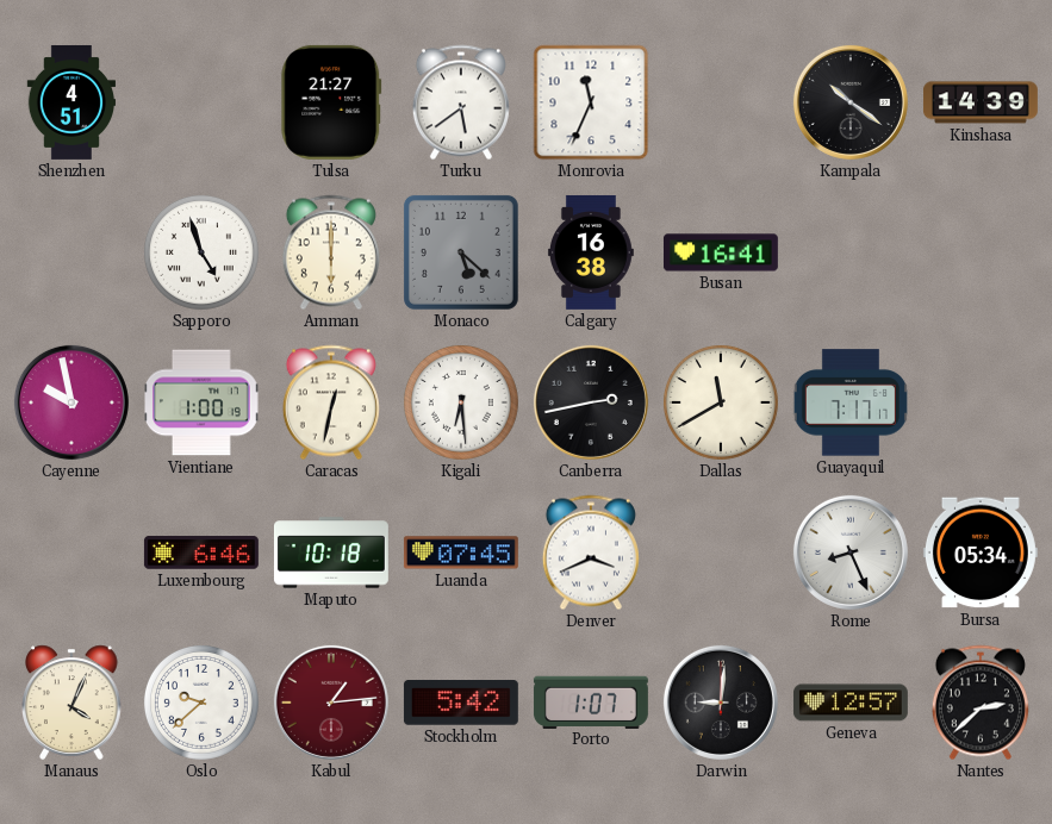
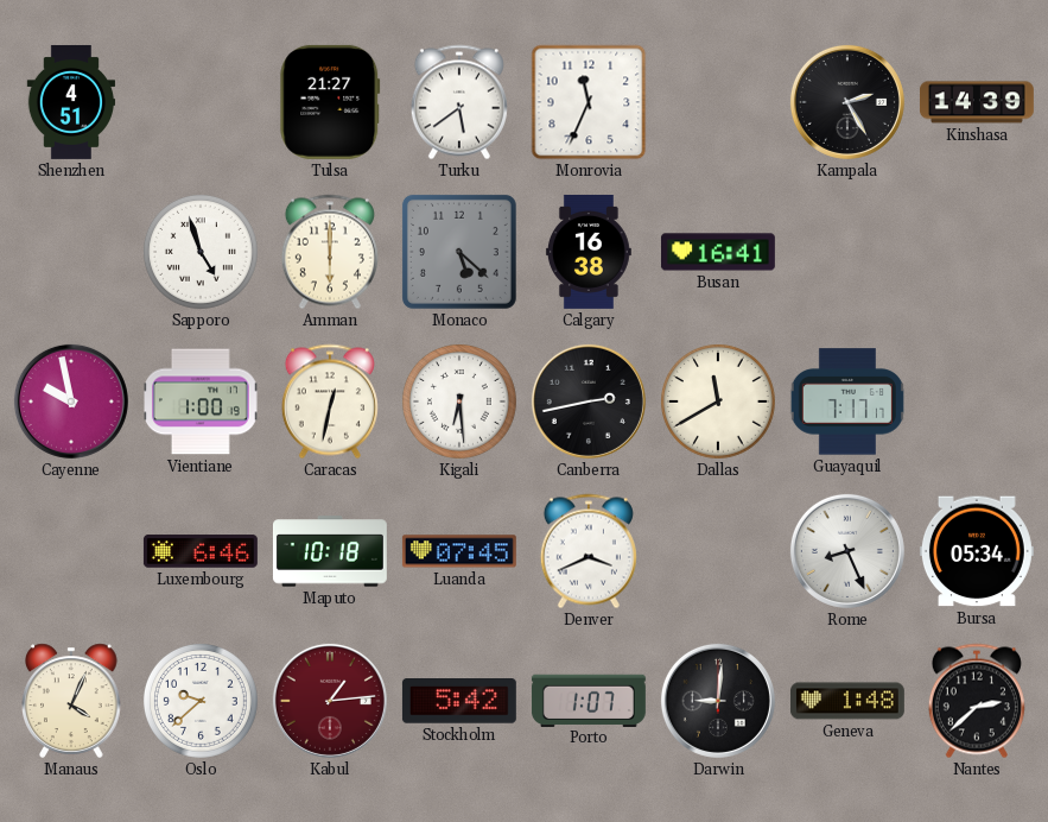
Kampala: 10:21 -> 2:25
Geneva: 12:57 -> 1:48
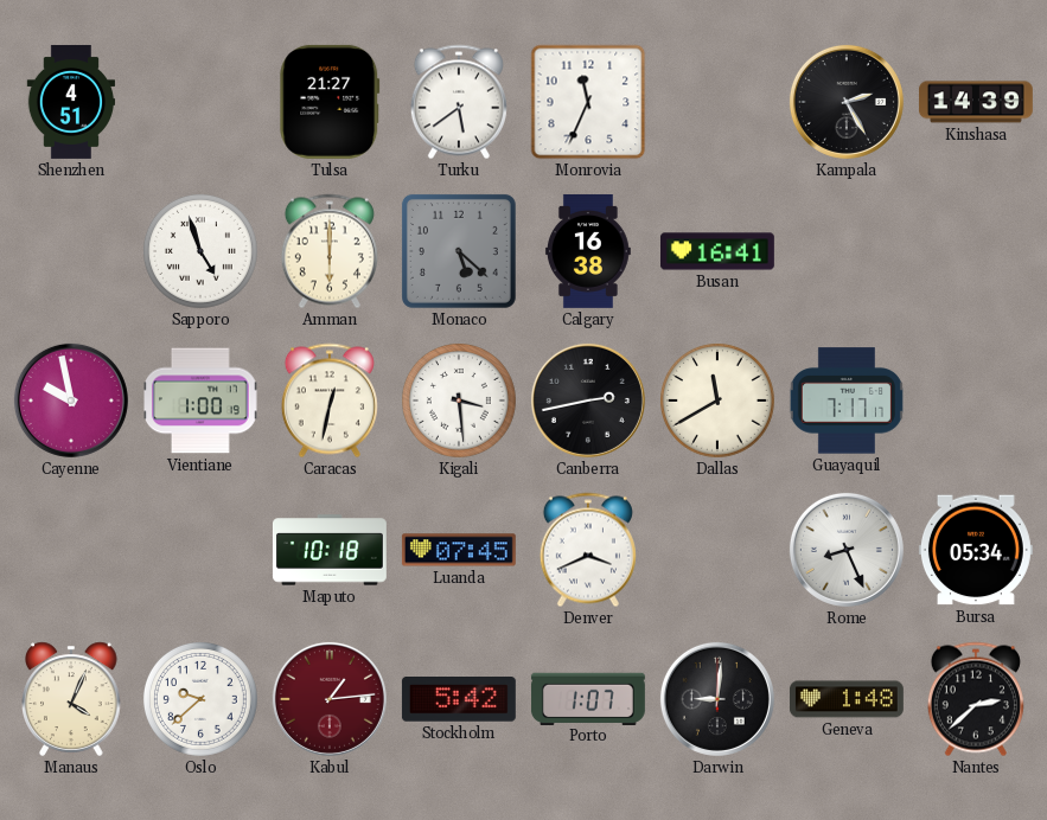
Kigali: 6:29 -> 3:29
Luxembourg: 6:46 -> none
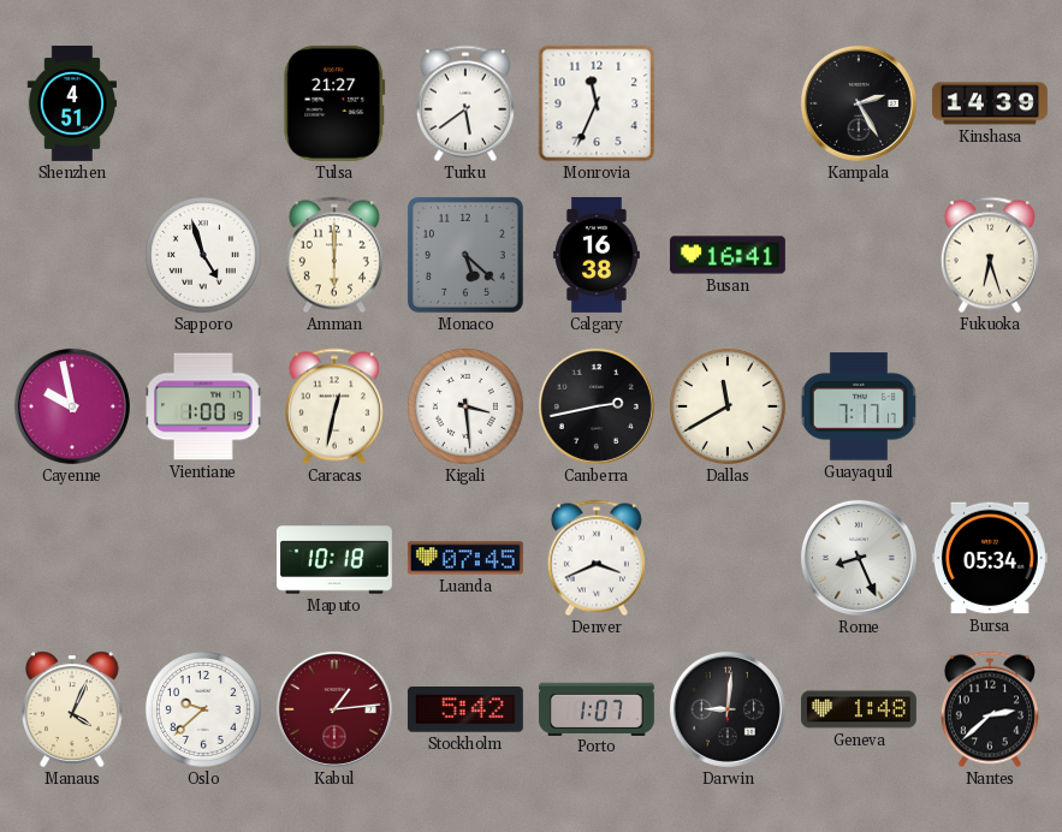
Fukuoka: none -> 6:27
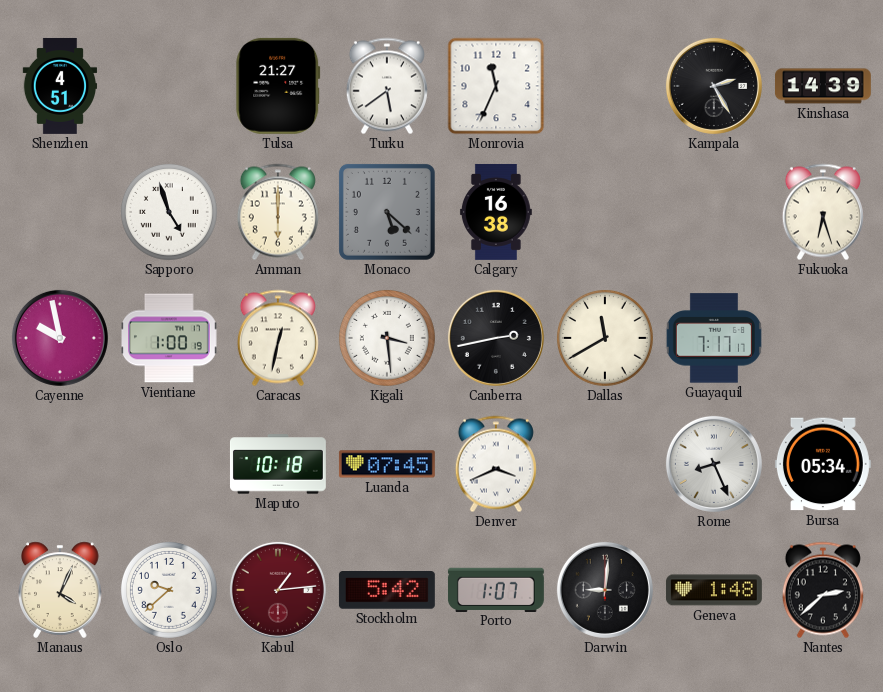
Busan: 16:41 -> none
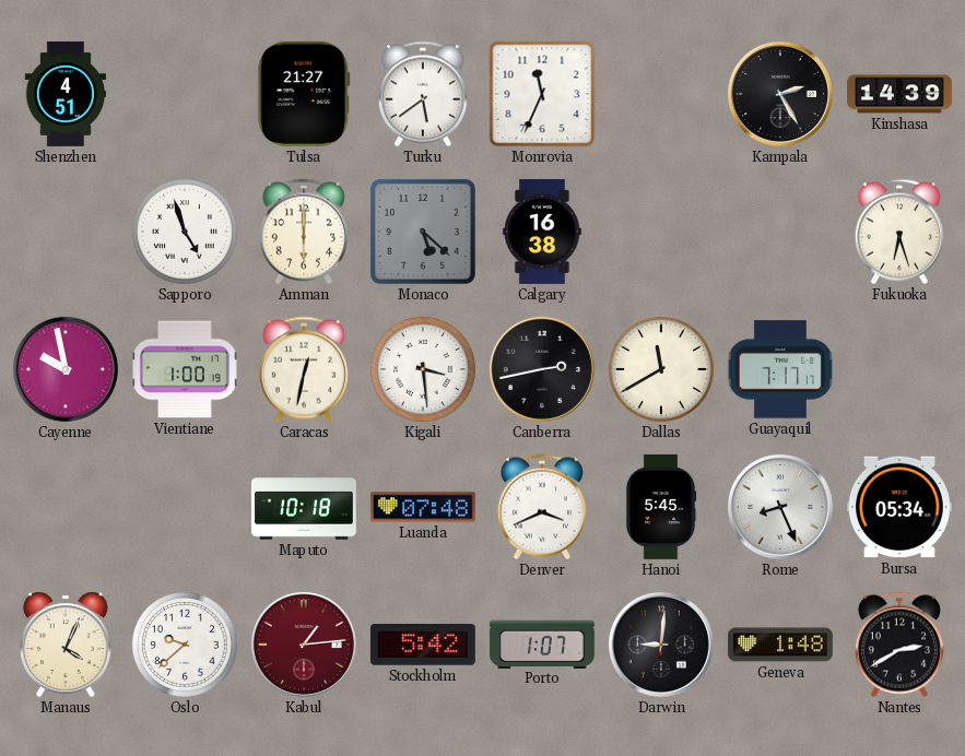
Luanda: 07:45 -> 07:48
Hanoi: none -> 5:45
Nantes: 2:38 -> 2:40
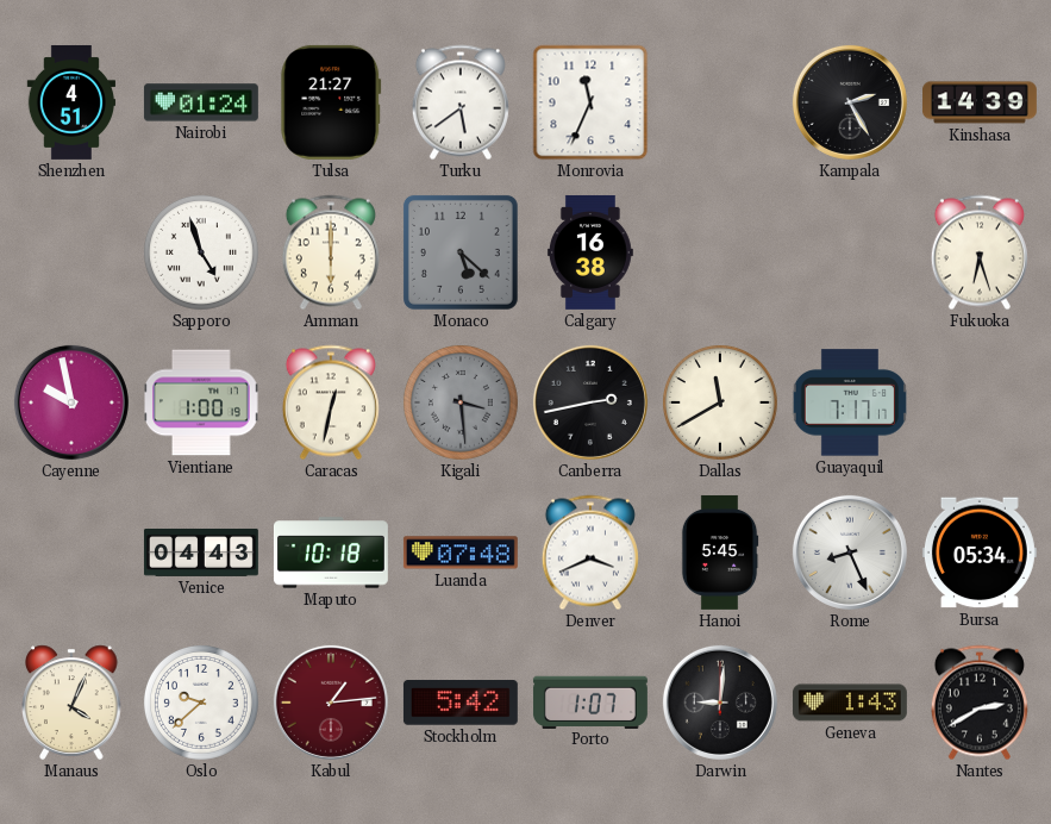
Nairobi: none -> 01:24
Kigali dial: white -> grey
Venice: none -> 04:43
Geneva: 1:48 -> 1:43
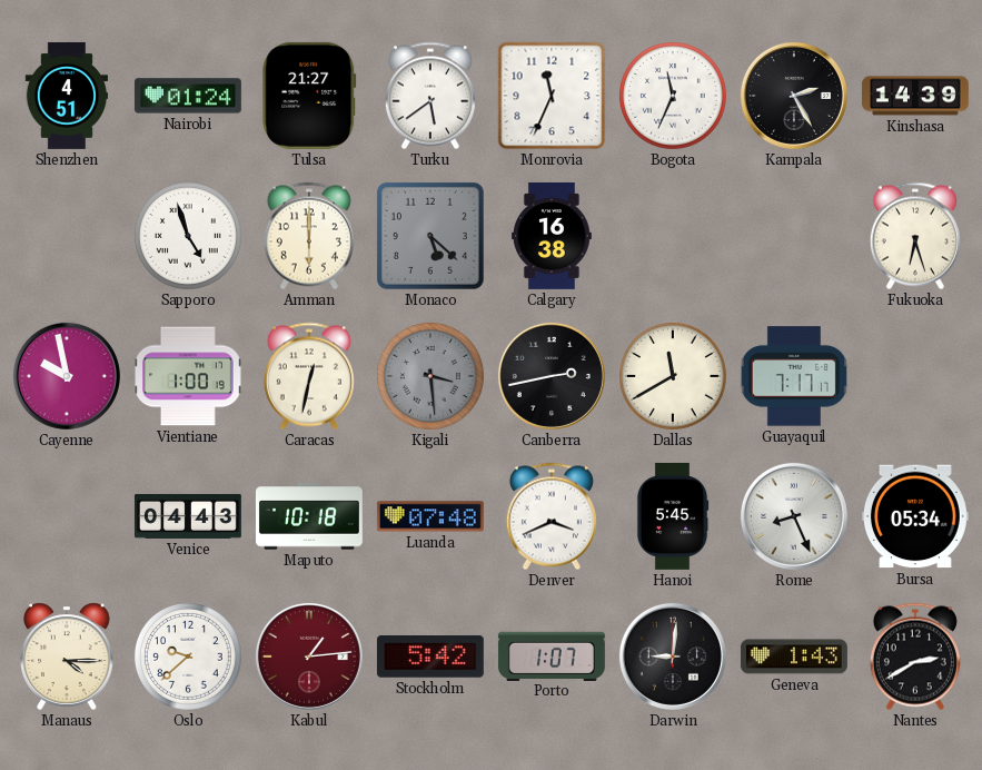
Bogota: none -> 11:34
Manaus: 4:04 -> 4:15
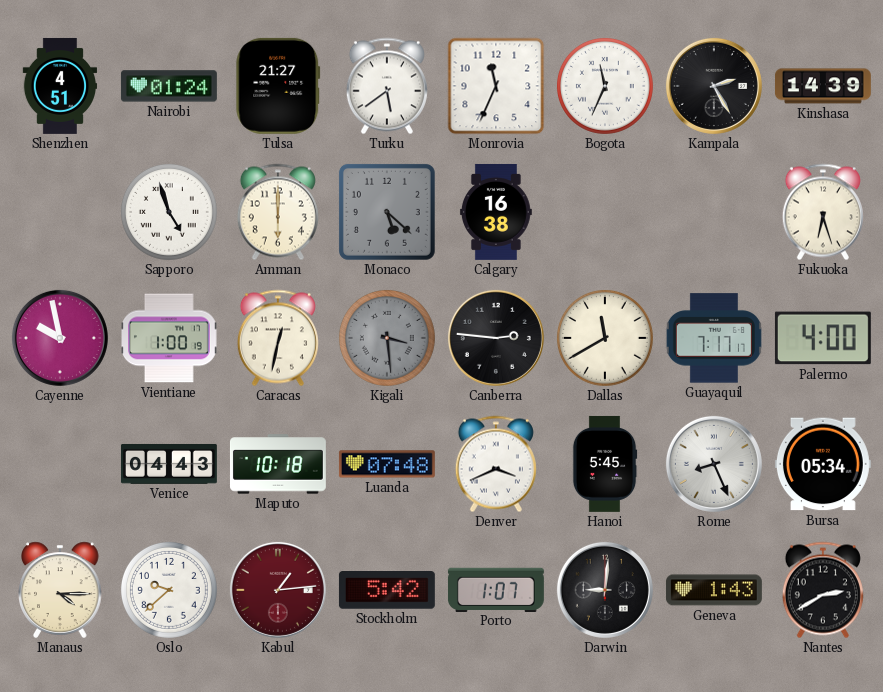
Canberra: 2:43 -> 2:46
Palermo: none -> 4:00
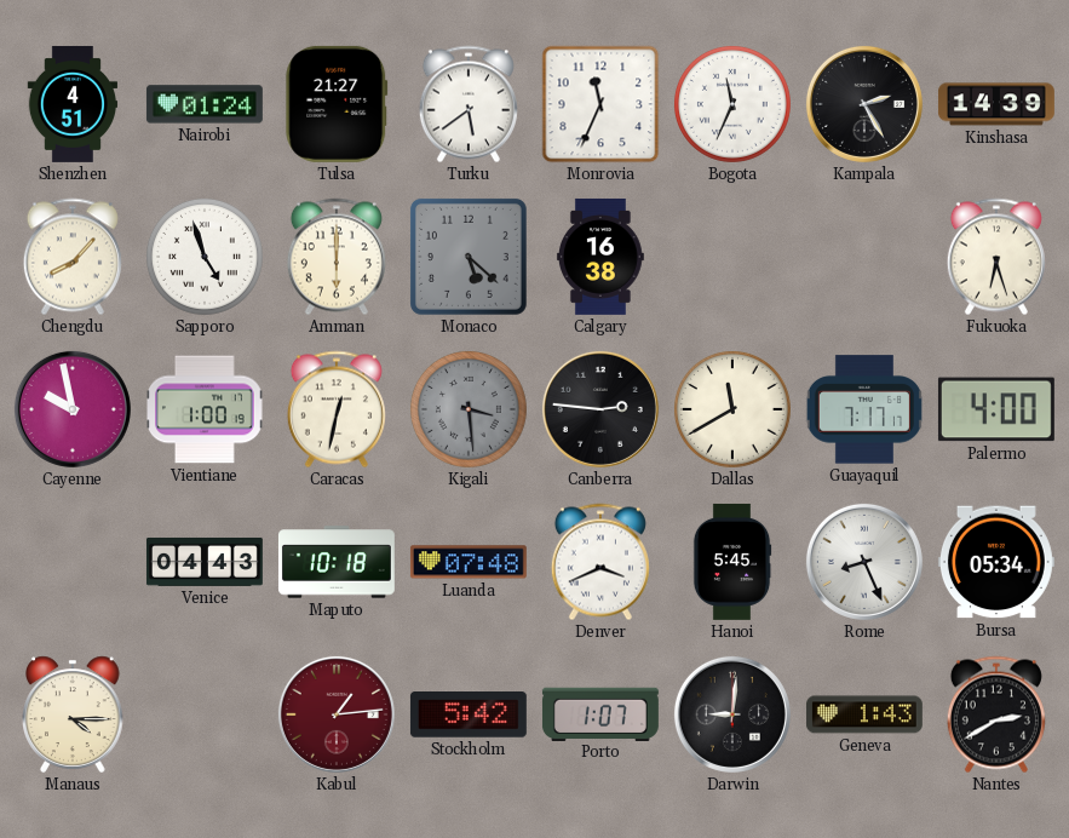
Chengdu: none -> 8:07
Oslo: 9:38 -> none
